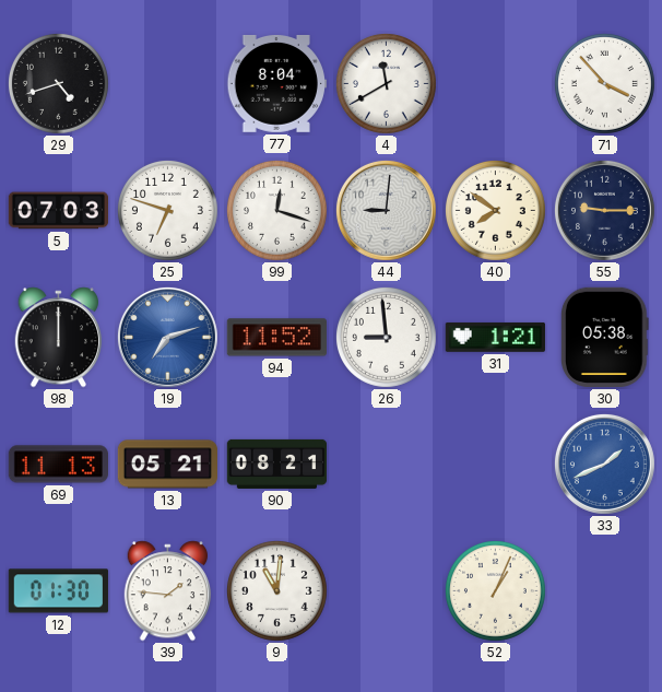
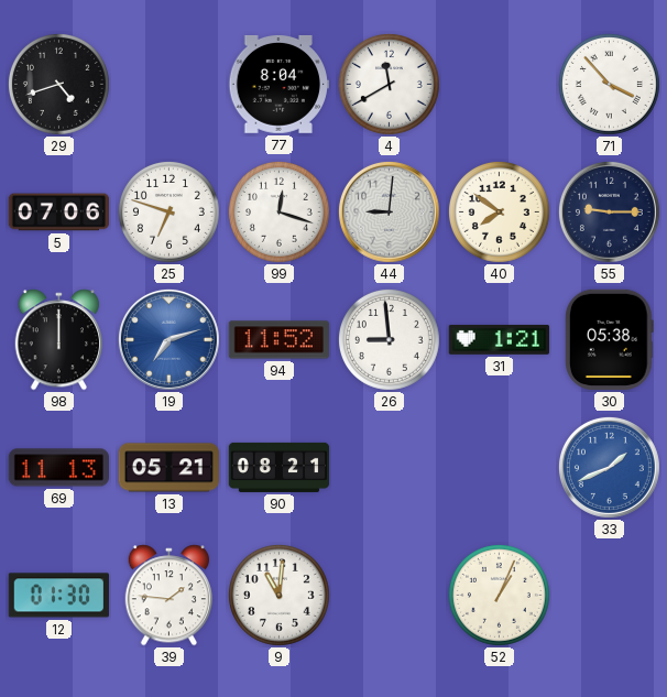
5: 07:03 -> 07:06
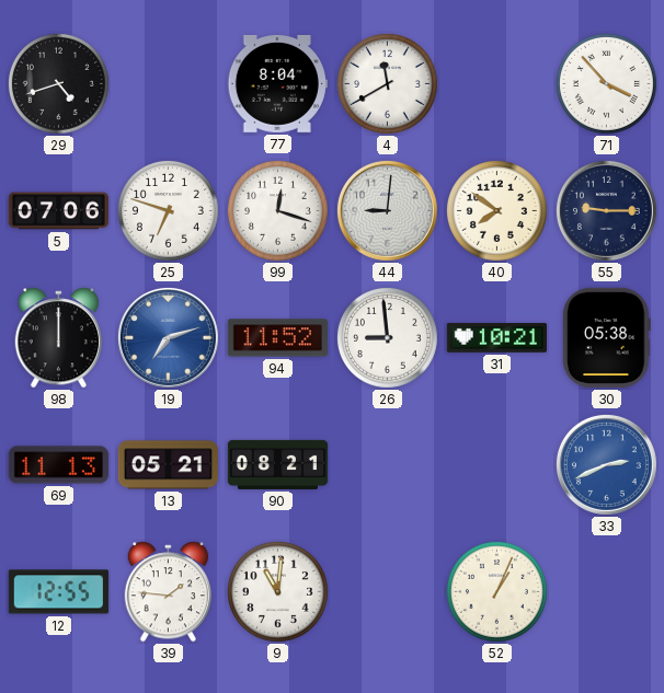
31: 1:21 -> 10:21
33: 1:41 -> 2:41
12: 01:30 -> 12:55
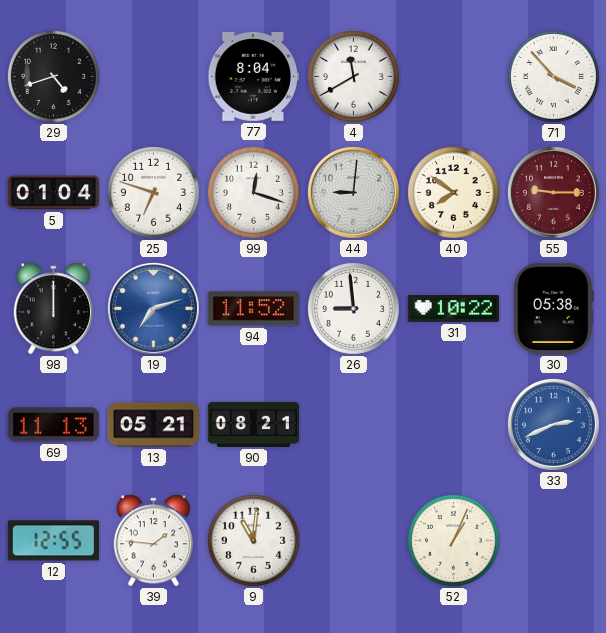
5: 07:06 -> 01:04
55 dial: navy -> burgundy
31: 10:21 -> 10:22
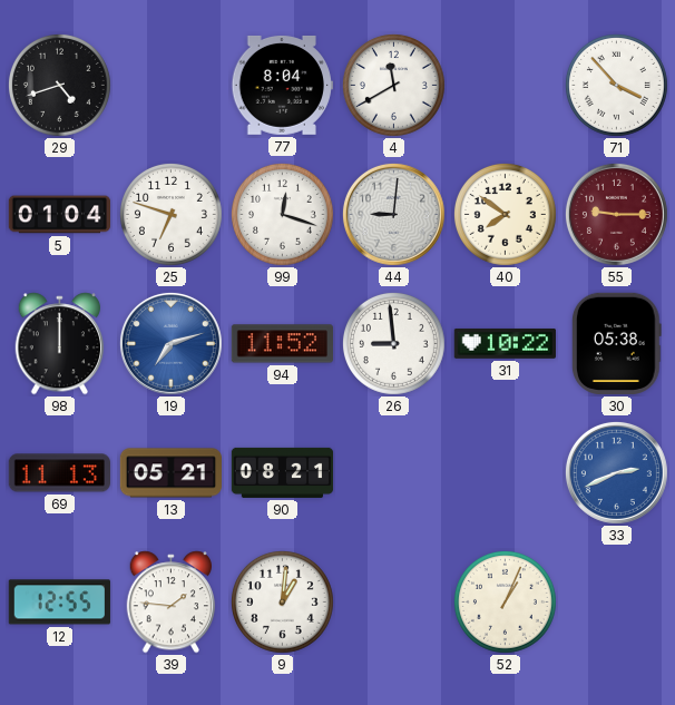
9: 11:01 -> 1:01
